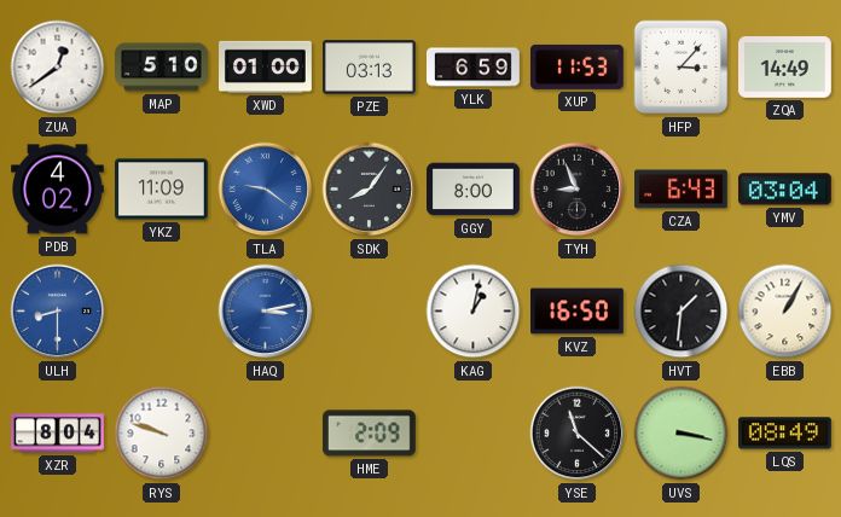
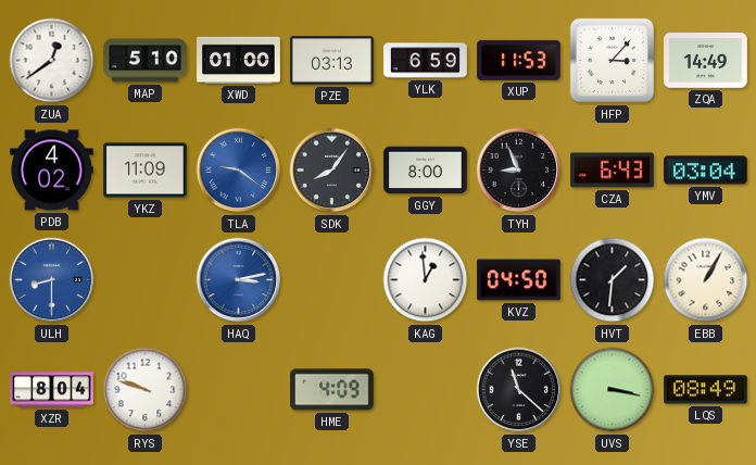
KAG: 1:02 -> 12:59
KVZ: 16:50 -> 04:50
HME: 2:09 -> 4:09
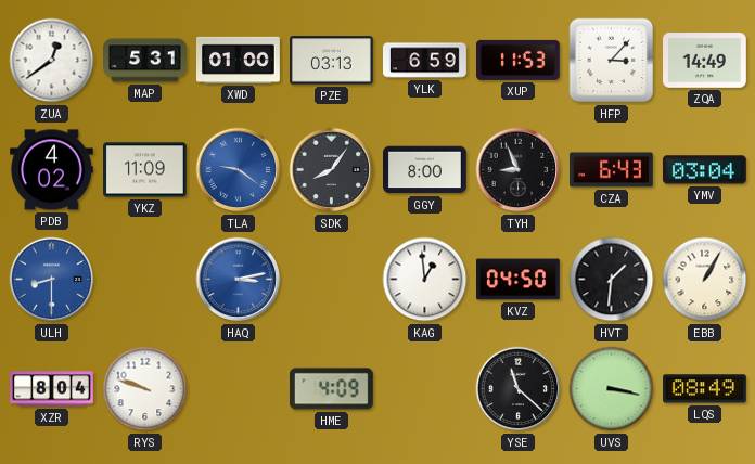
MAP: 5:10 -> 5:31
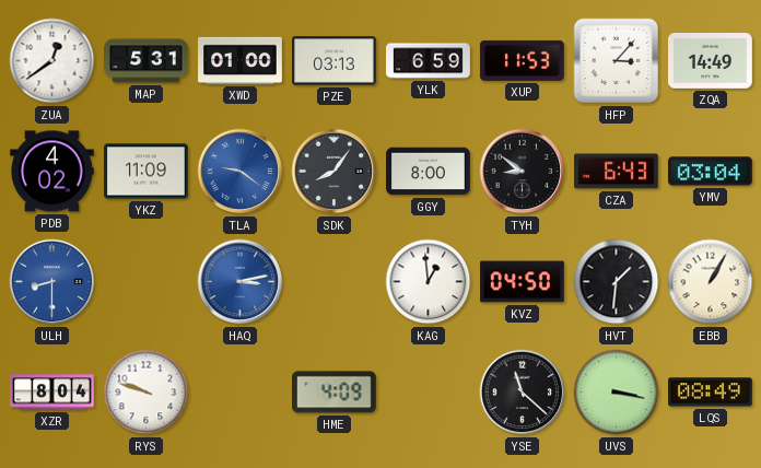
TYH: 8:56 -> 8:51
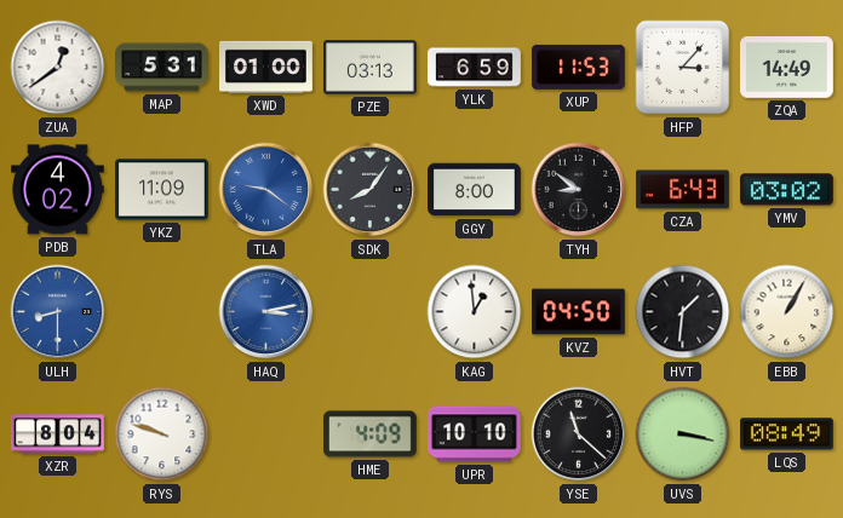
YMV: 03:04 -> 03:02
UPR: none -> 10:10
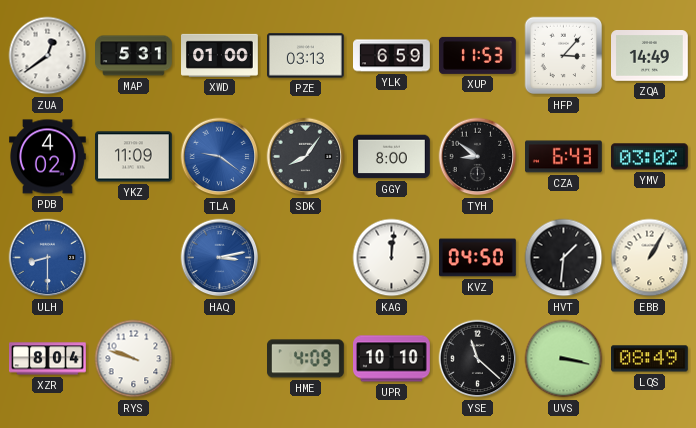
KAG: 12:59 -> 12:01
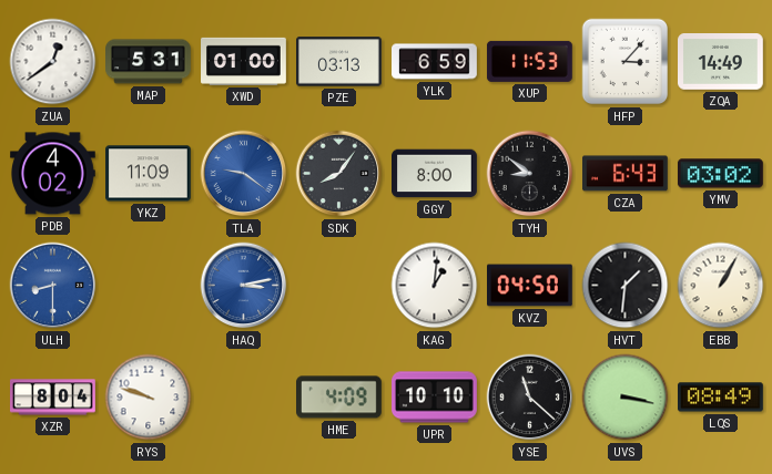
KAG: 12:01 -> 1:01
